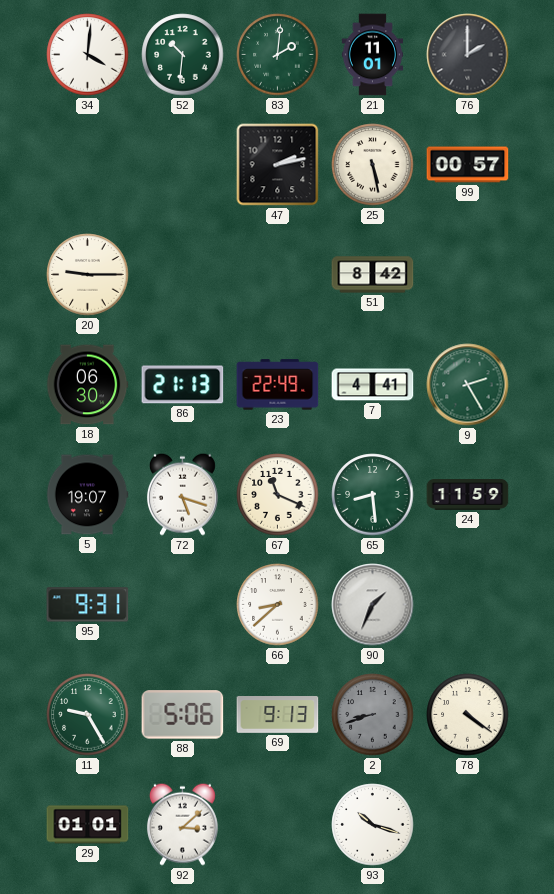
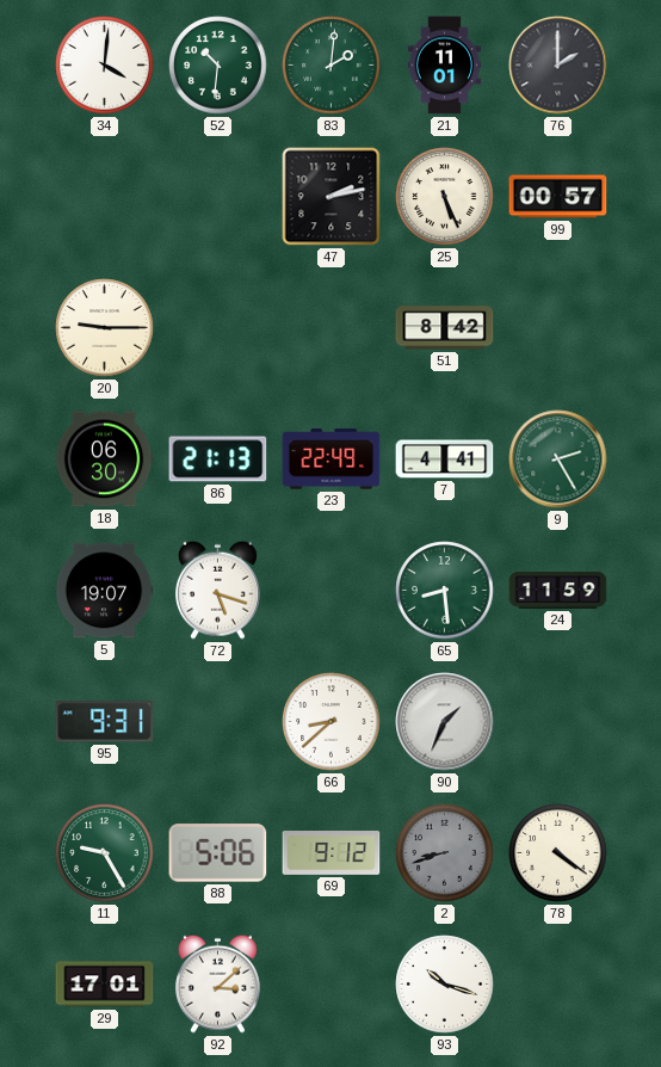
25: 5:28 -> 5:26
67: 11:19 -> none
69: 9:13 -> 9:12
29: 01:01 -> 17:01
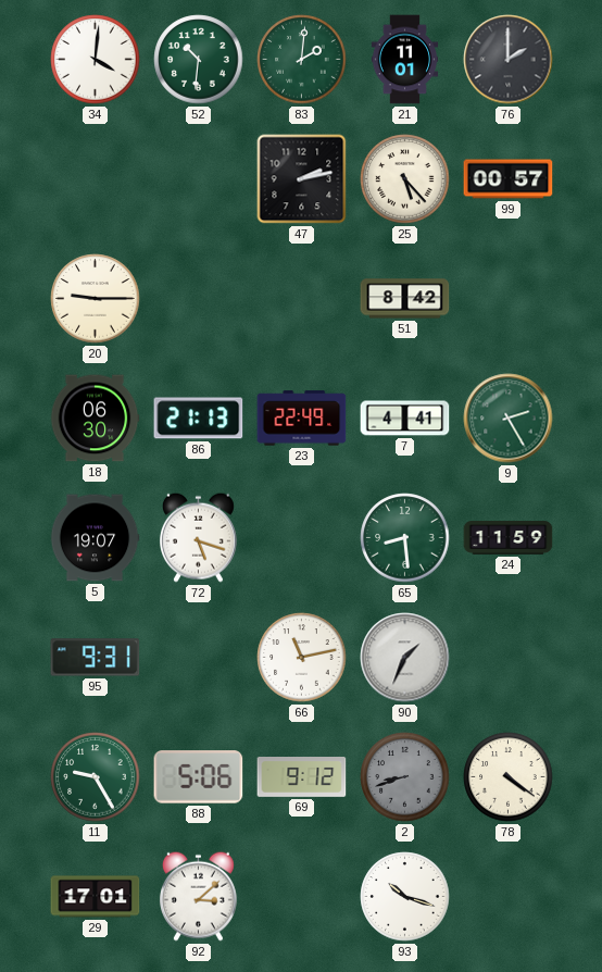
25: 5:26 -> 5:23
66: 8:38 -> 11:13
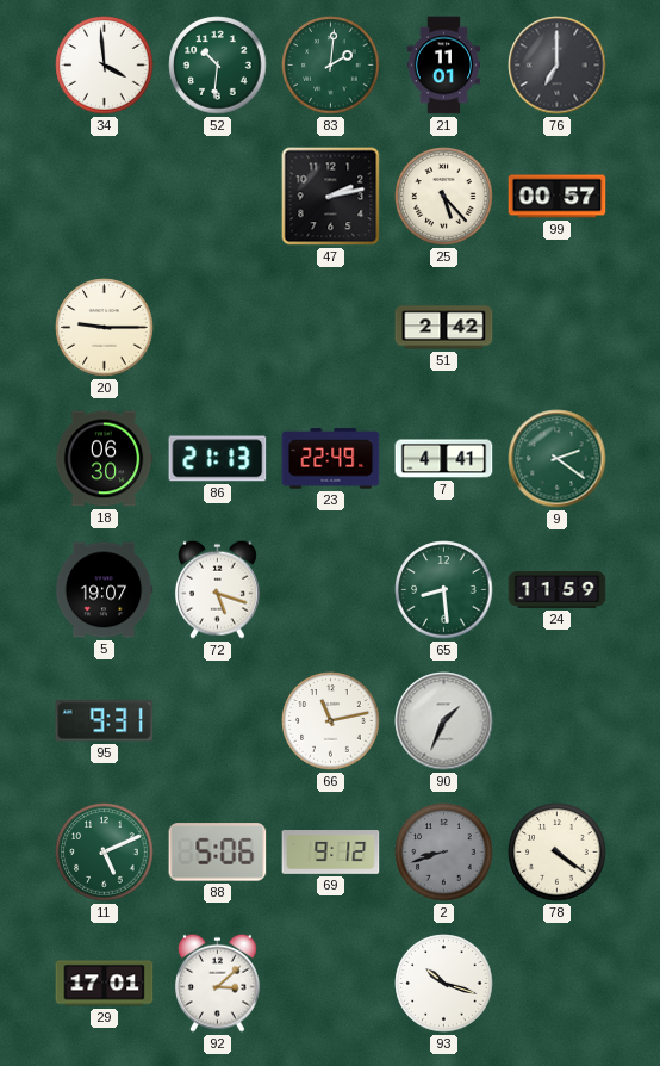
34: 4:01 -> 3:59
76: 2:00 -> 7:00
51: 8:42 -> 2:42
9: 2:25 -> 2:21
11: 9:25 -> 5:11
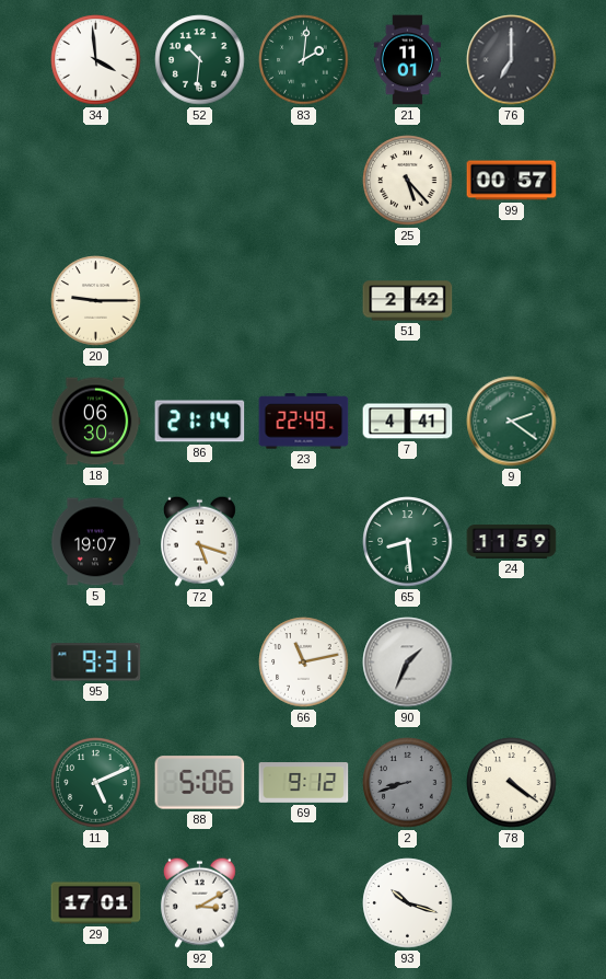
47: 2:13 -> none
86: 21:13 -> 21:14
92: 3:08 -> 3:10
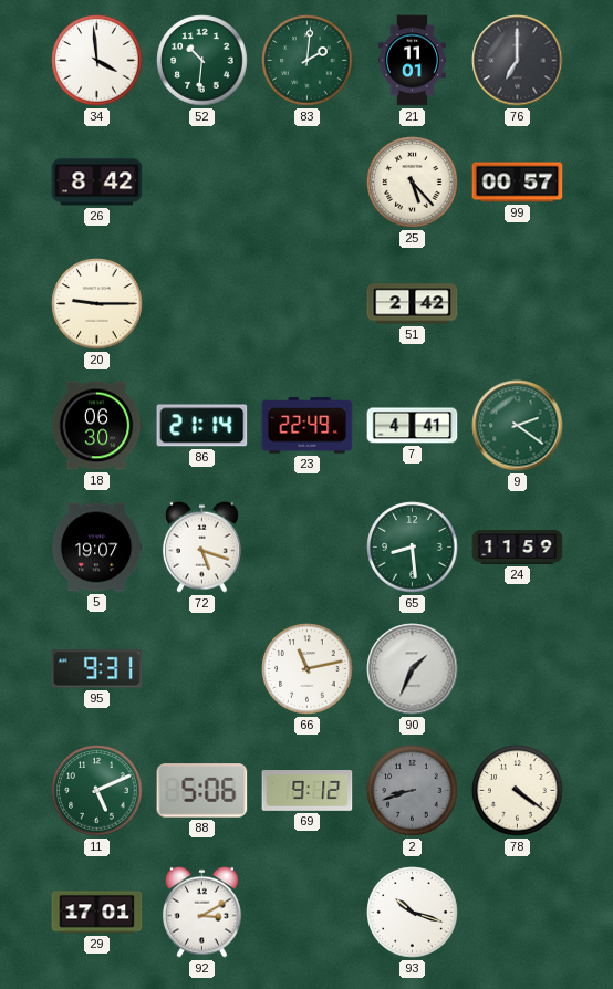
26: none -> 8:42
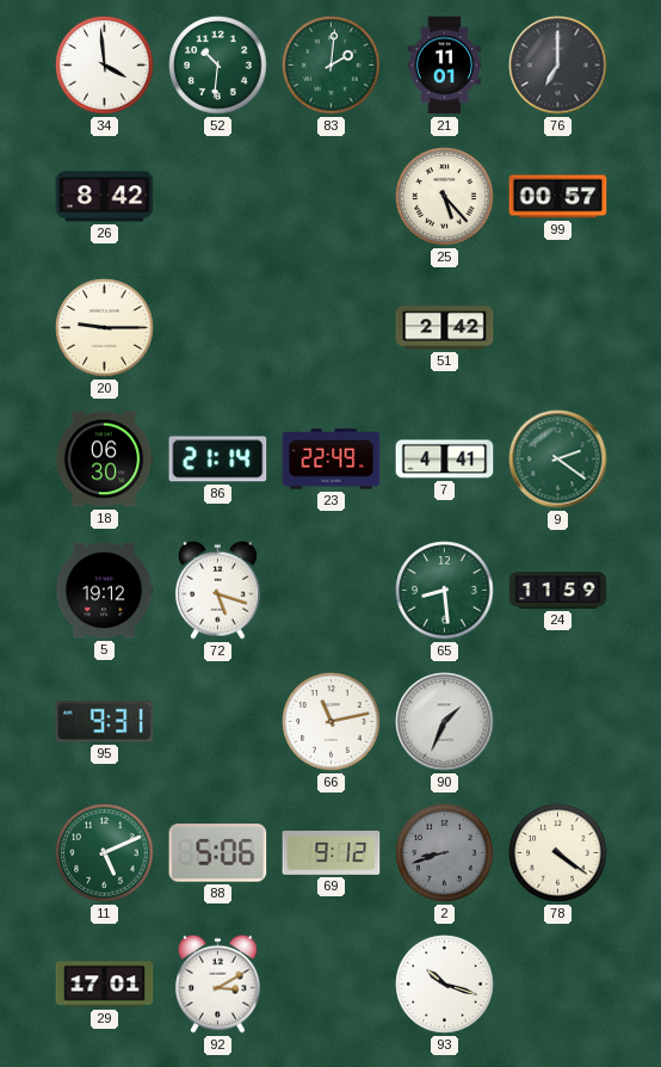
5: 19:07 -> 19:12
